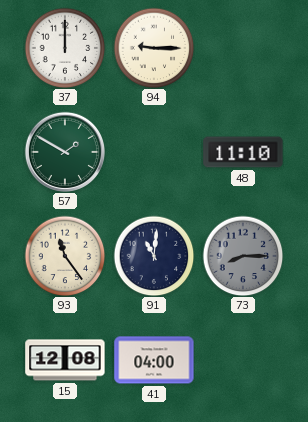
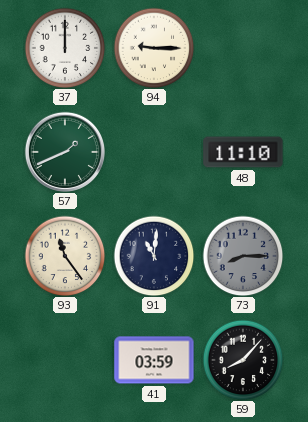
57: 1:50 -> 1:41
15: 12:08 -> none
41: 04:00 -> 03:59
59: none -> 8:07
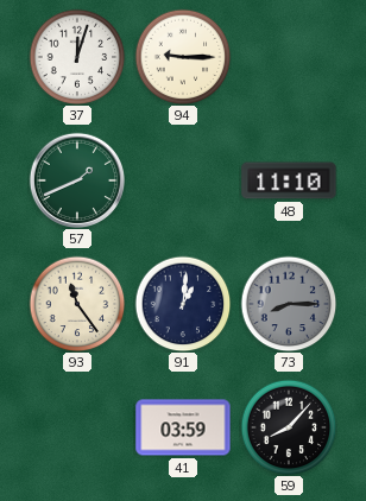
37: 12:00 -> 12:03
91: 11:01 -> 1:01
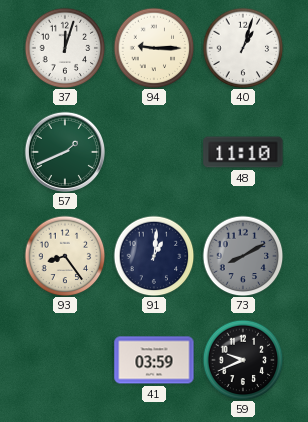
40: none -> 1:03
93: 11:24 -> 8:24
73: 8:15 -> 8:10
59: 8:07 -> 9:41
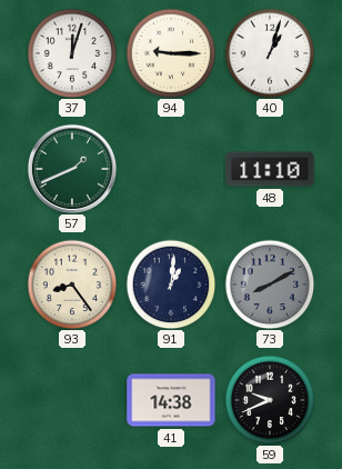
41: 03:59 -> 14:38
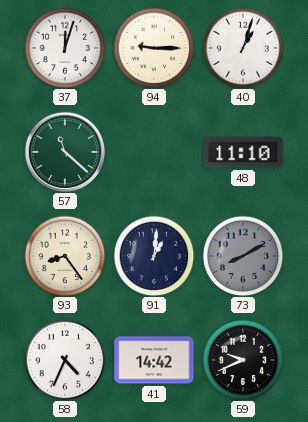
57: 1:41 -> 11:22
58: none -> 4:34
41: 14:38 -> 14:42
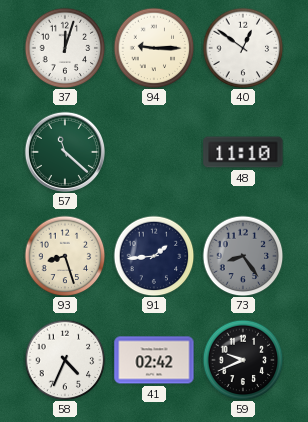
40: 1:03 -> 12:51
93: 8:24 -> 8:27
91: 1:01 -> 1:44
73: 8:10 -> 8:24
41: 14:42 -> 02:42
